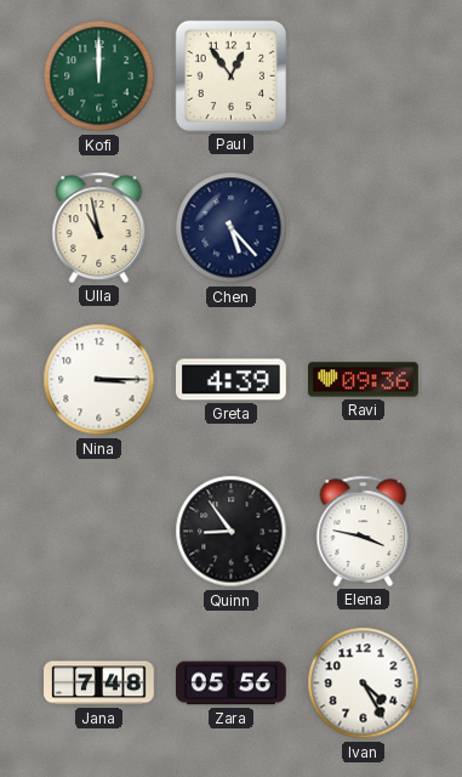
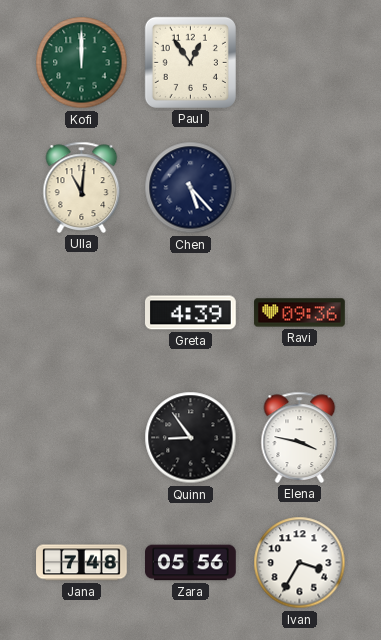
Ulla: 10:58 -> 11:01
Nina: 3:15 -> none
Ivan: 4:25 -> 3:35
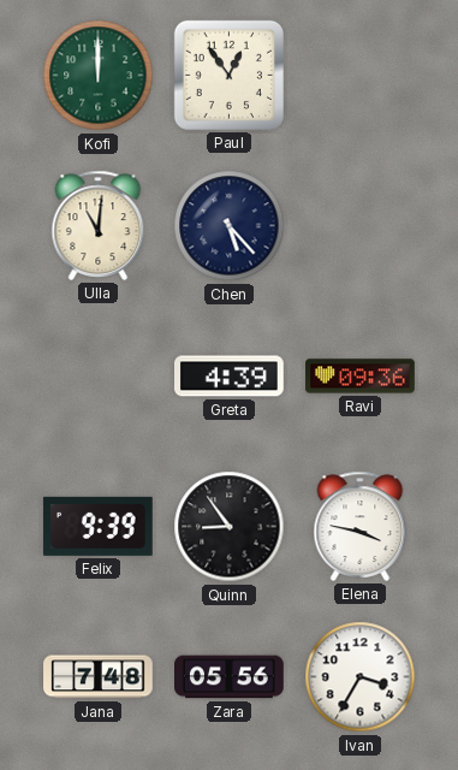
Felix: none -> 9:39
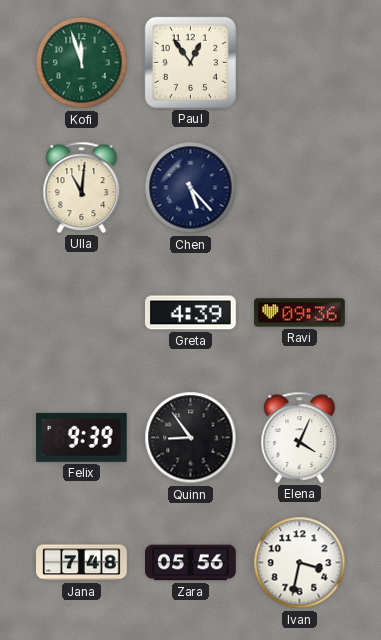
Kofi: 12:00 -> 11:57
Elena: 3:47 -> 4:04
Ivan: 3:35 -> 3:32
